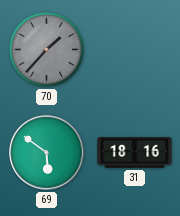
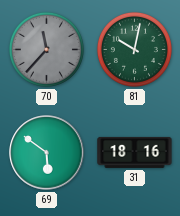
70: 1:37 -> 11:37
81: none -> 10:02
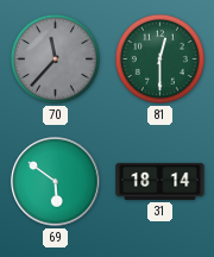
81: 10:02 -> 12:30
31: 18:16 -> 18:14
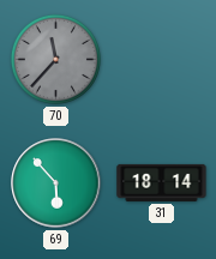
81: 12:30 -> none
69: 5:51 -> 5:53
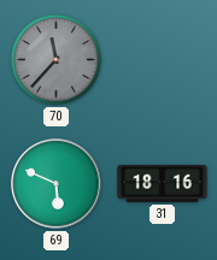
69: 5:53 -> 5:49
31: 18:14 -> 18:16
